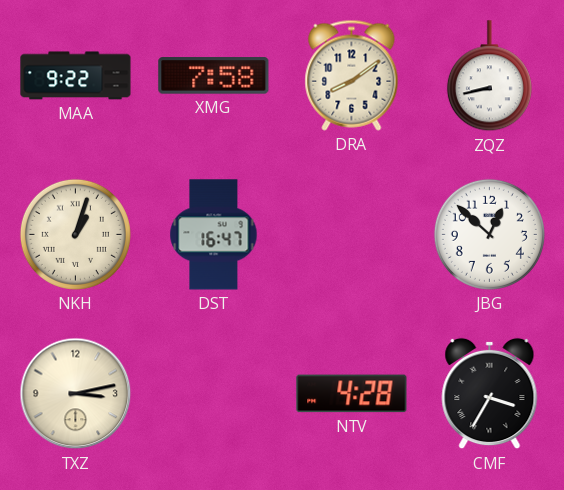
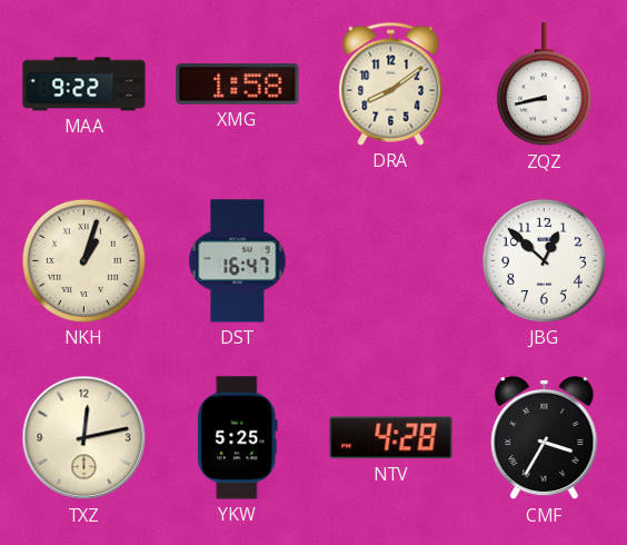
XMG: 7:58 -> 1:58
TXZ: 3:13 -> 12:13
YKW: none -> 5:25
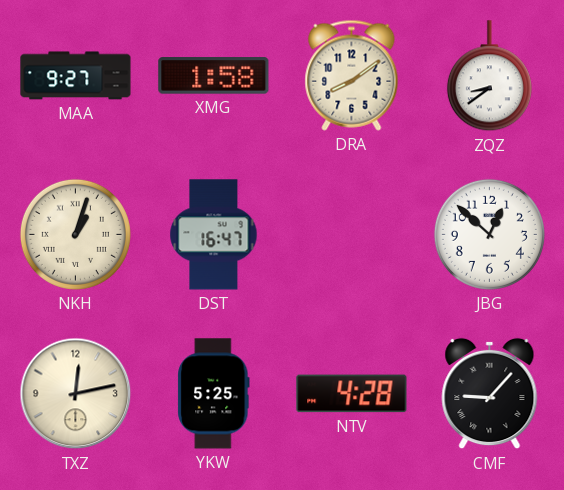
MAA: 9:22 -> 9:27
ZQZ: 8:43 -> 8:39
CMF: 3:35 -> 9:07
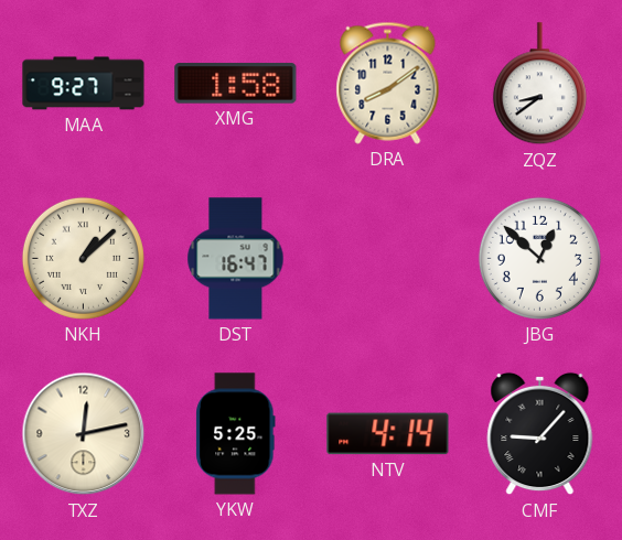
NKH: 1:03 -> 1:08
NTV: 4:28 -> 4:14
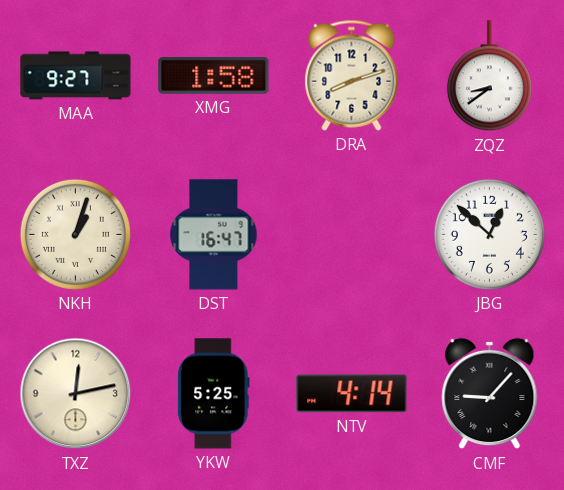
DRA: 8:09 -> 8:12
NKH: 1:08 -> 1:03
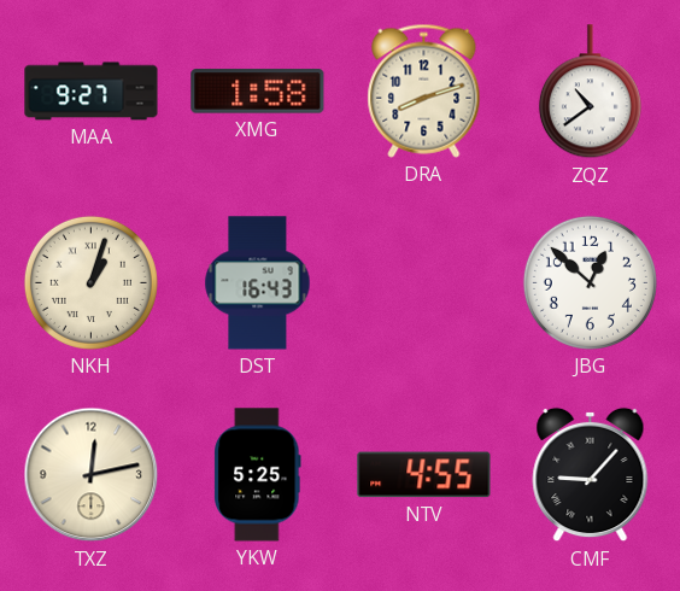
ZQZ: 8:39 -> 10:39
DST: 16:47 -> 16:43
NTV: 4:14 -> 4:55
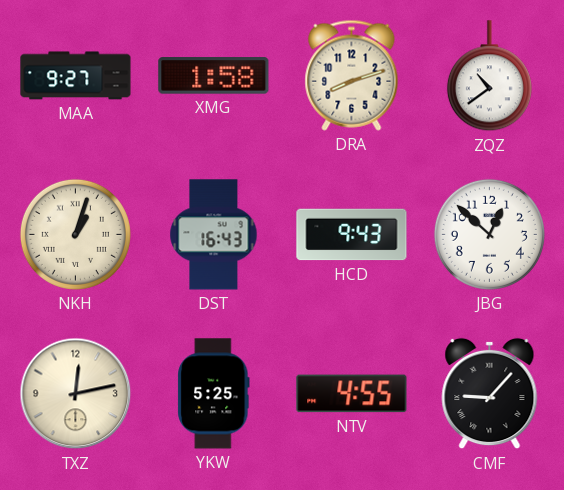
HCD: none -> 9:43
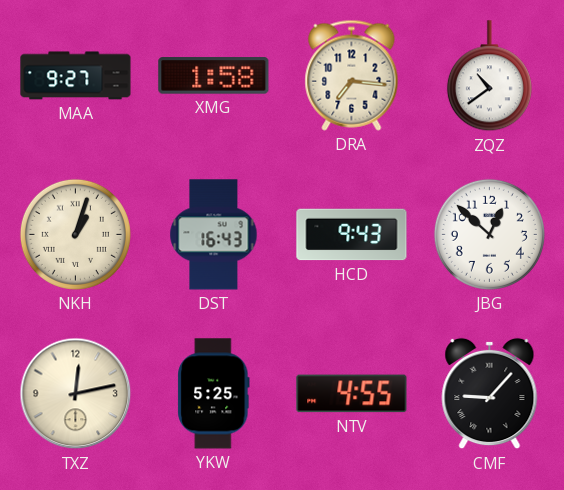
DRA: 8:12 -> 7:16
